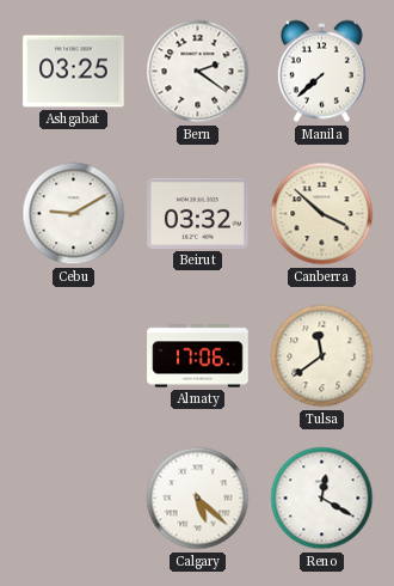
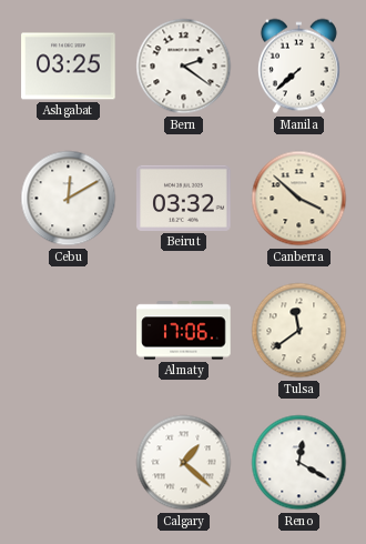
Cebu: 9:10 -> 12:10
Calgary: 5:22 -> 1:22
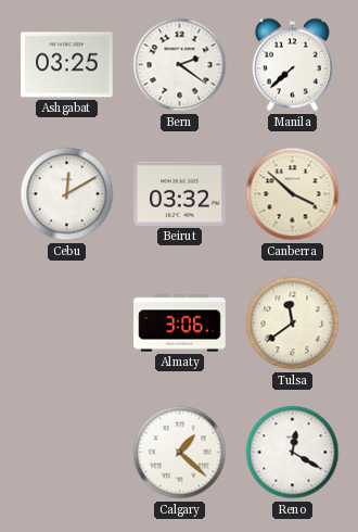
Almaty: 17:06 -> 3:06
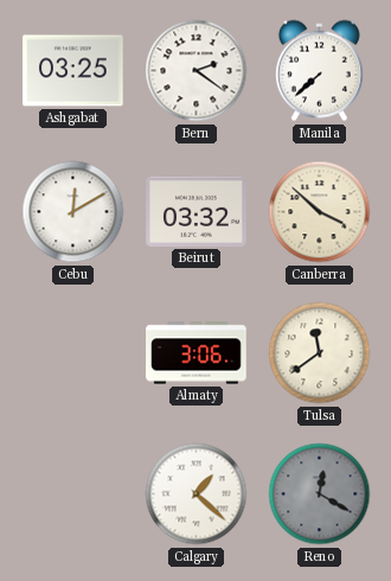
Reno dial: white -> grey
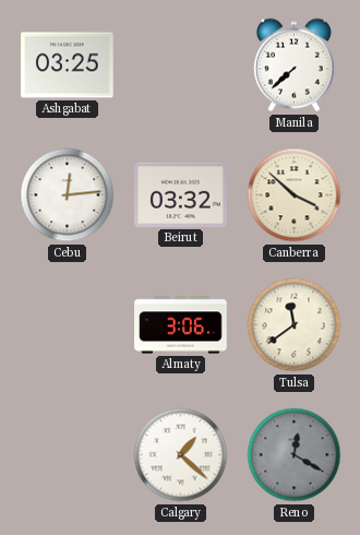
Bern: 2:21 -> none
Cebu: 12:10 -> 12:14
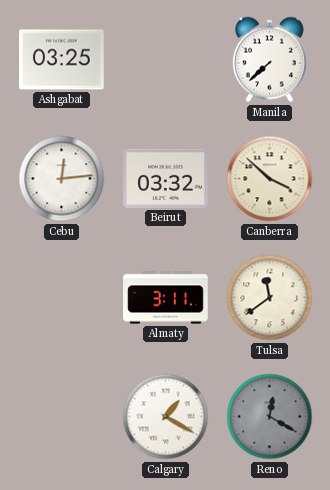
Almaty: 3:06 -> 3:11
Calgary: 1:22 -> 1:20
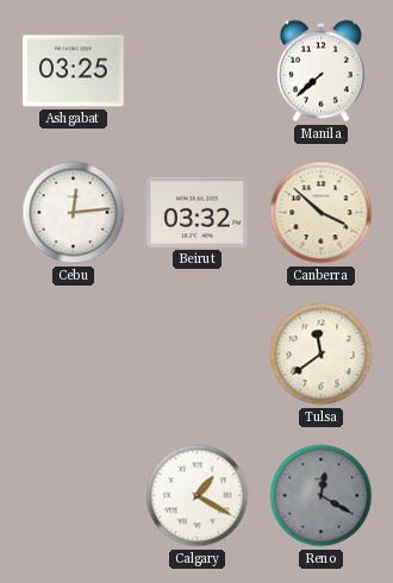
Almaty: 3:11 -> none
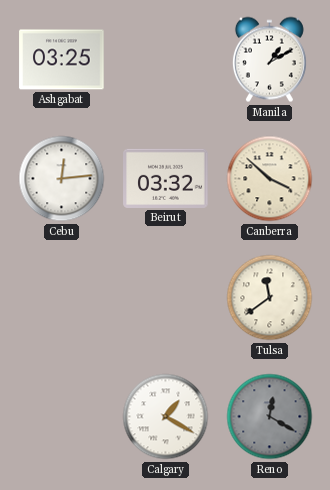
Manila: 7:38 -> 1:10
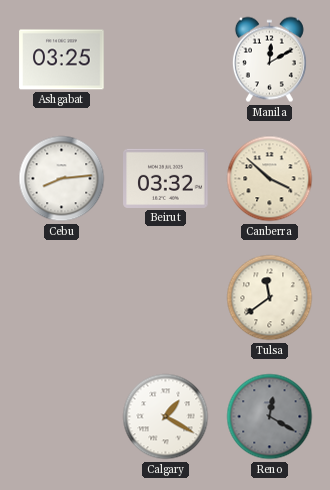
Manila: 1:10 -> 12:10
Cebu: 12:14 -> 8:14
